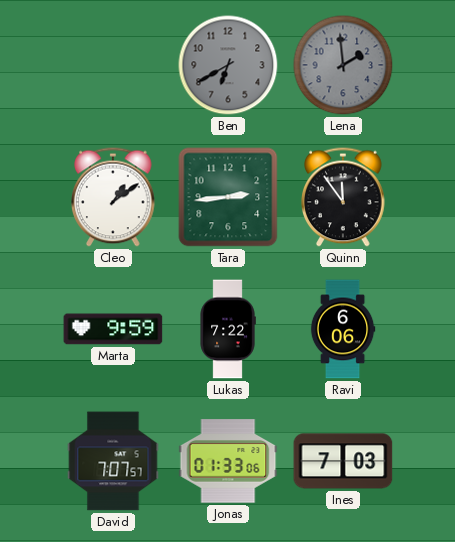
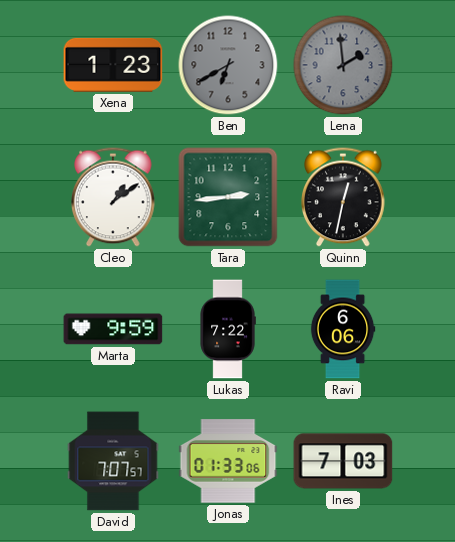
Xena: none -> 1:23
Quinn: 11:54 -> 12:32
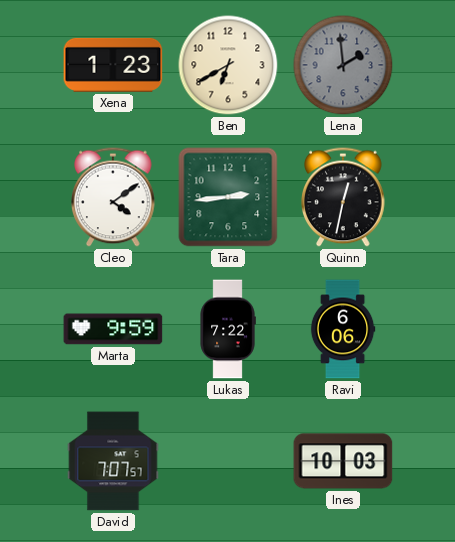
Ben dial: grey -> cream
Cleo: 1:09 -> 4:09
Jonas: 01:33 -> none
Ines: 7:03 -> 10:03
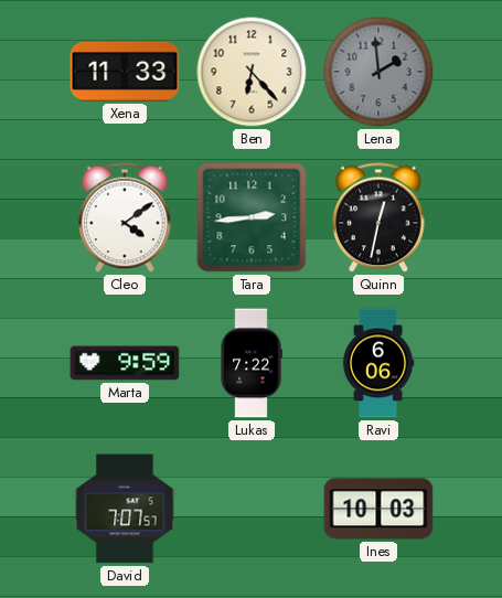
Xena: 1:23 -> 11:33
Ben: 6:40 -> 6:23
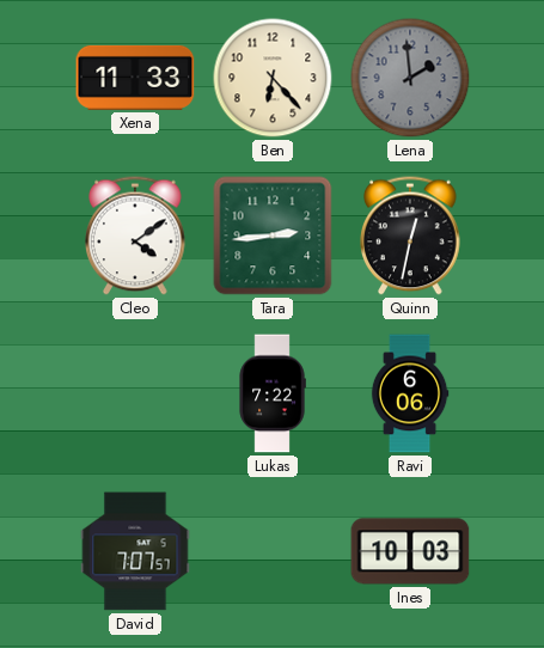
Marta: 9:59 -> none
